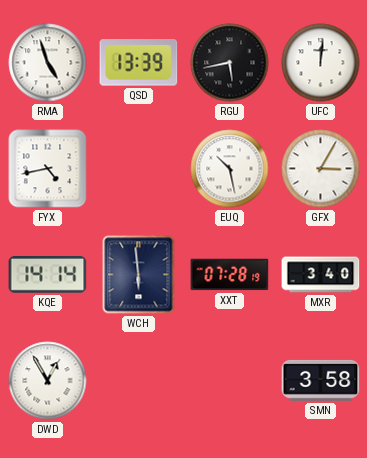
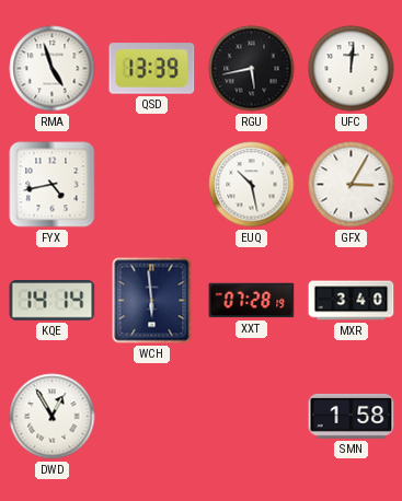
SMN: 3:58 -> 1:58
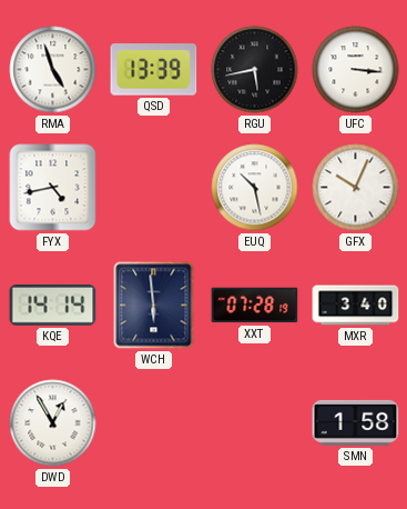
UFC: 12:01 -> 3:16
GFX: 3:05 -> 10:04
